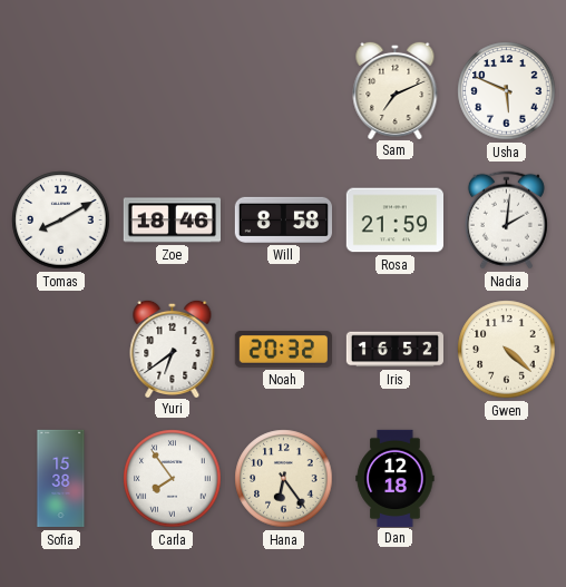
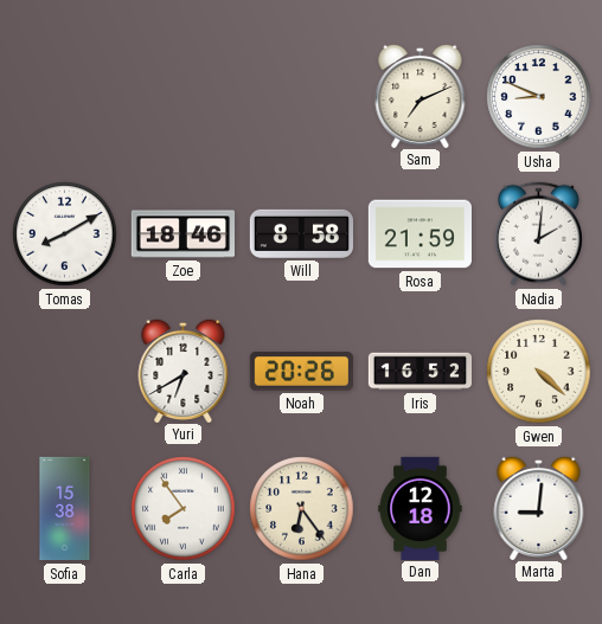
Usha: 5:49 -> 8:49
Yuri: 6:39 -> 6:40
Noah: 20:32 -> 20:26
Marta: none -> 9:01
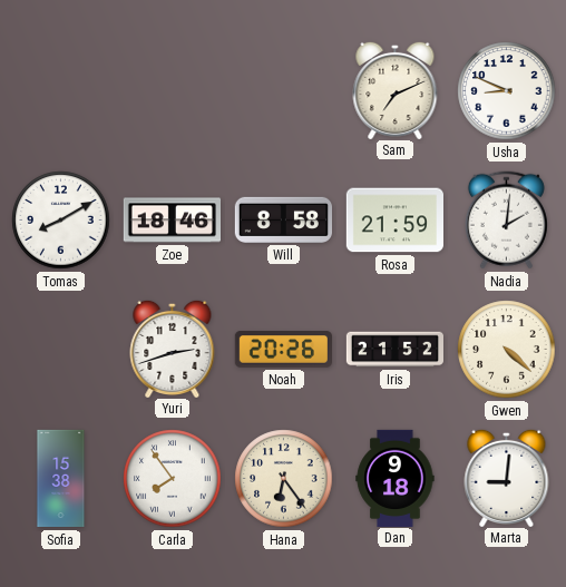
Yuri: 6:40 -> 2:42
Iris: 16:52 -> 21:52
Dan: 12:18 -> 9:18
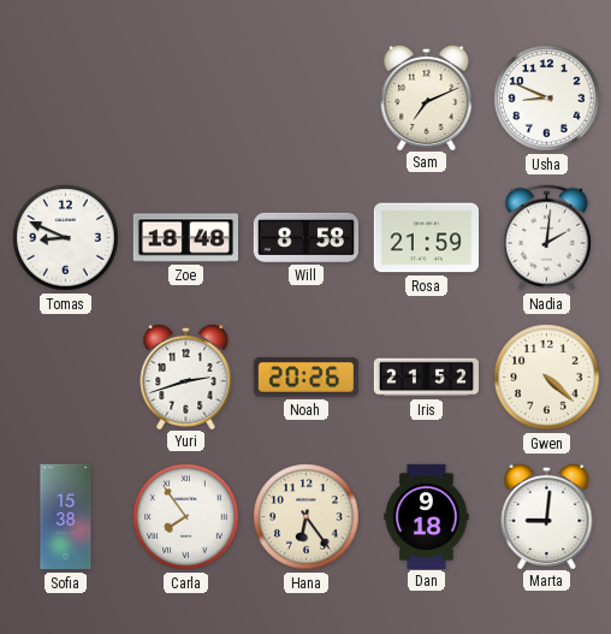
Tomas: 8:10 -> 8:49
Zoe: 18:46 -> 18:48
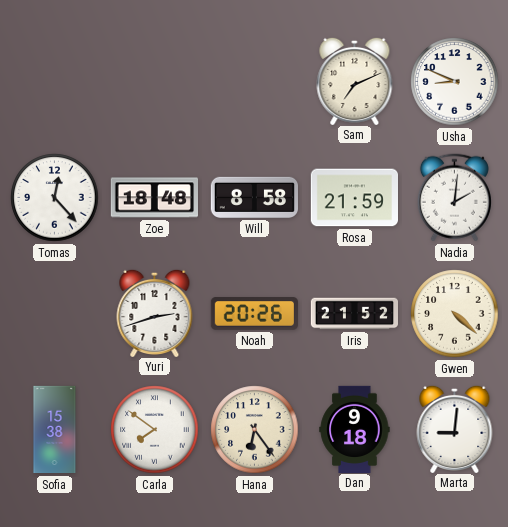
Tomas: 8:49 -> 12:23
Carla: 7:54 -> 7:51
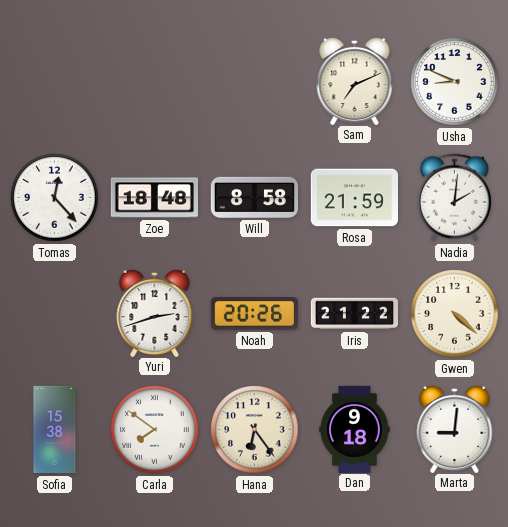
Iris: 21:52 -> 21:22
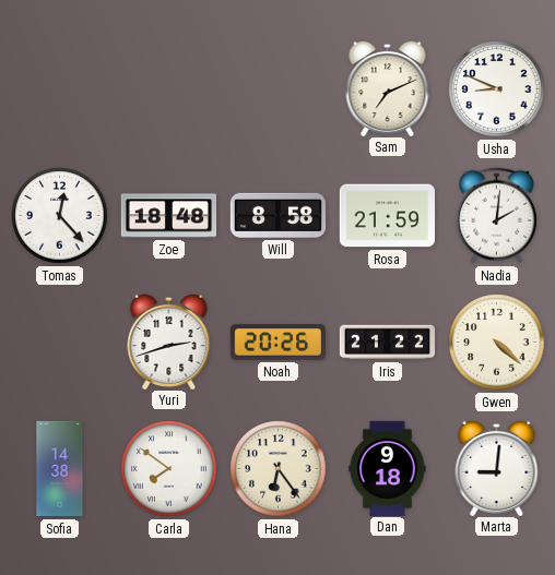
Sofia: 15:38 -> 14:38
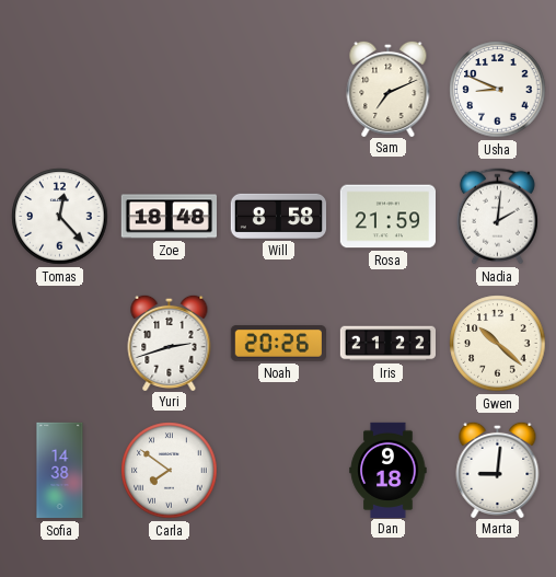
Gwen: 4:22 -> 10:22
Hana: 6:24 -> none
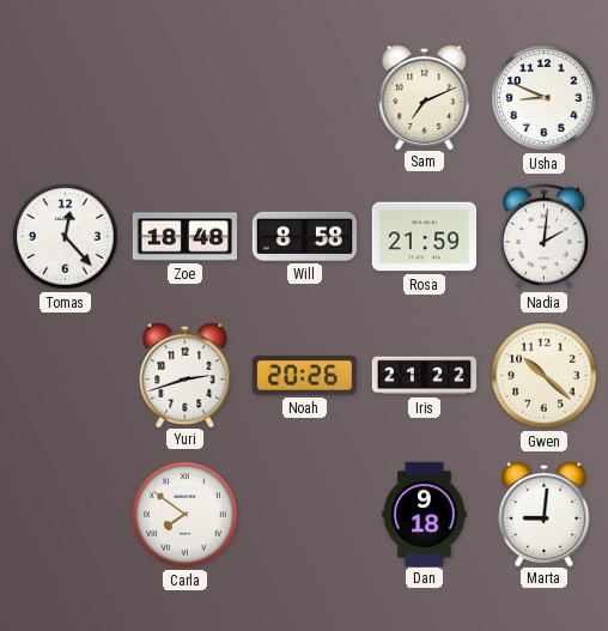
Sofia: 14:38 -> none
